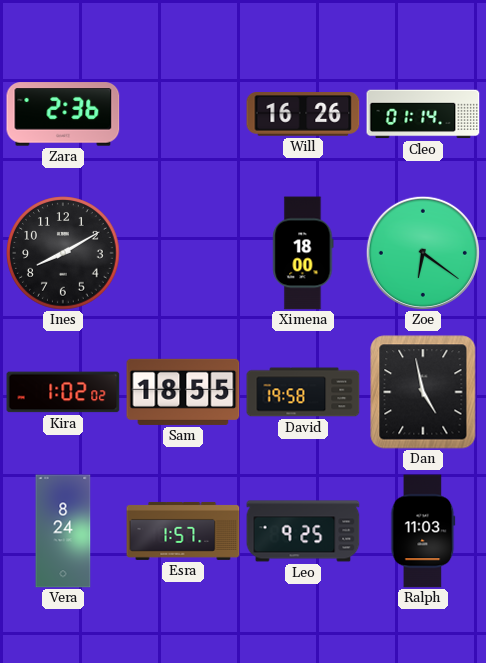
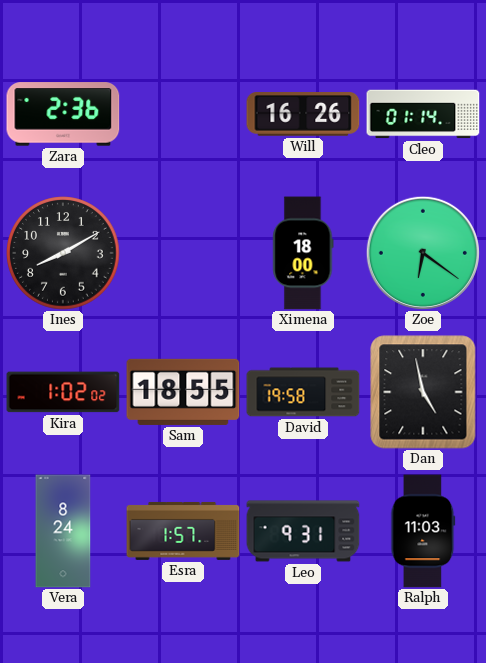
Leo: 9:25 -> 9:31
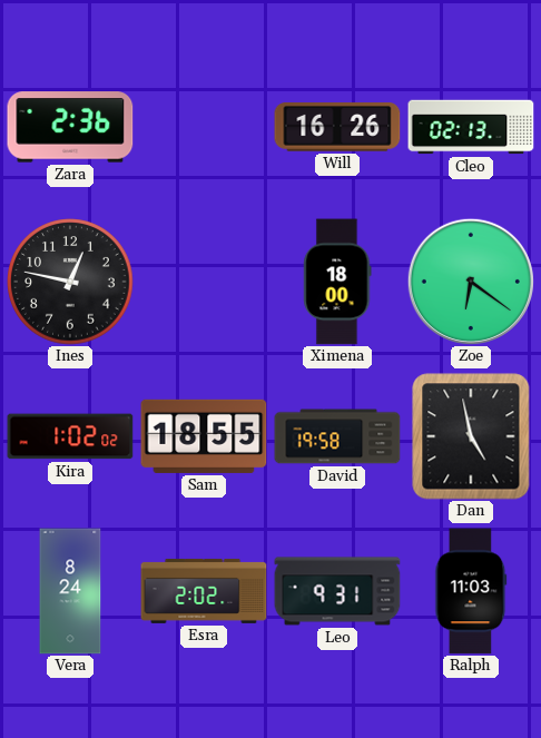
Cleo: 01:14 -> 02:13
Ines: 8:10 -> 12:47
Esra: 1:57 -> 2:02
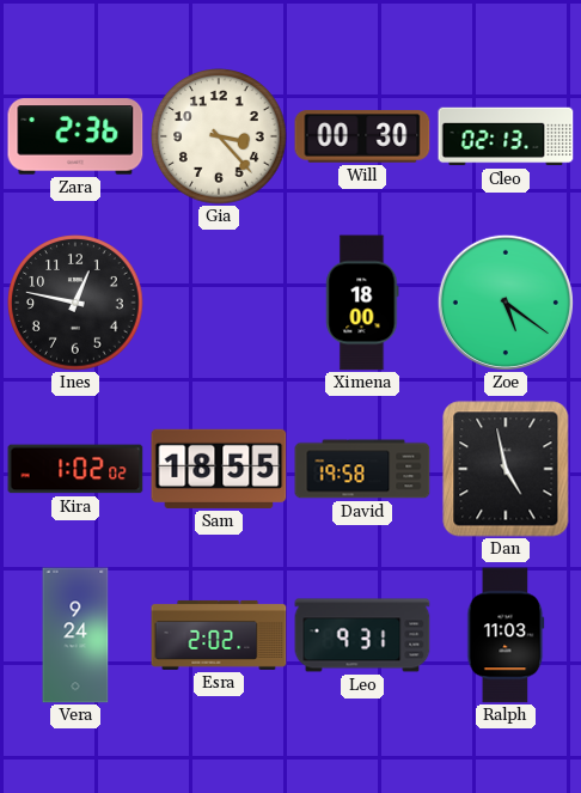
Gia: none -> 3:23
Will: 16:26 -> 00:30
Zoe: 6:21 -> 5:21
Vera: 8:24 -> 9:24
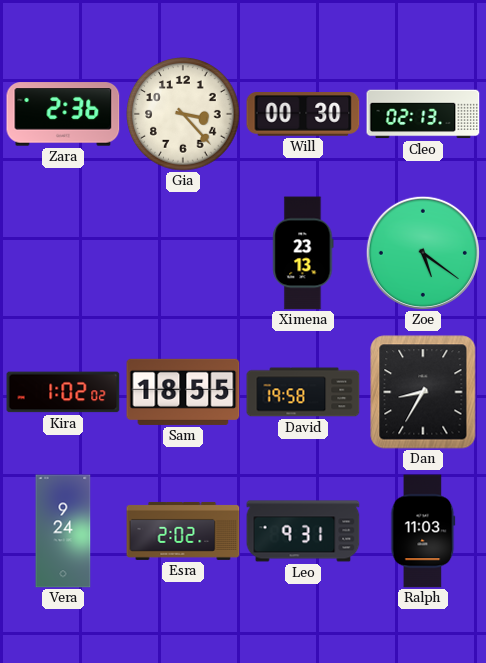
Ines: 12:47 -> none
Ximena: 18:00 -> 23:13
Dan: 4:58 -> 8:35
